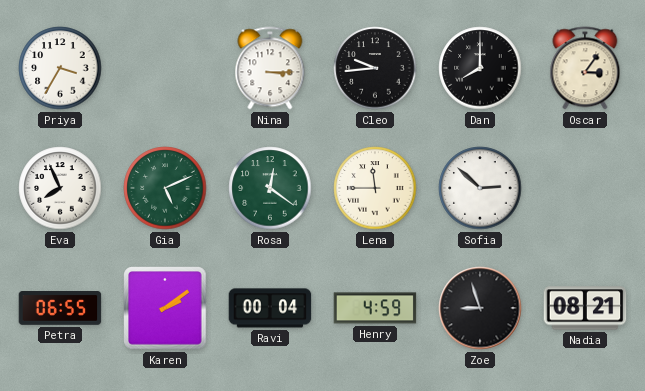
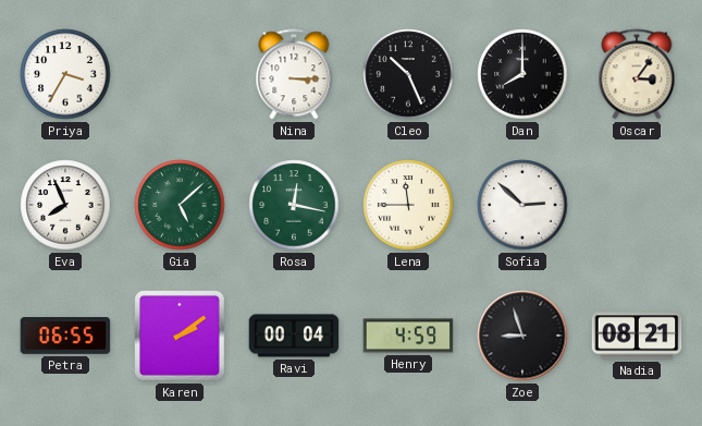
Cleo: 9:44 -> 10:26
Gia: 5:11 -> 5:08
Rosa: 12:21 -> 12:17
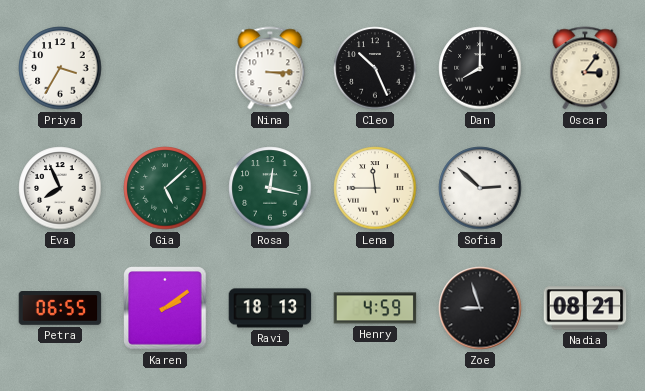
Ravi: 00:04 -> 18:13
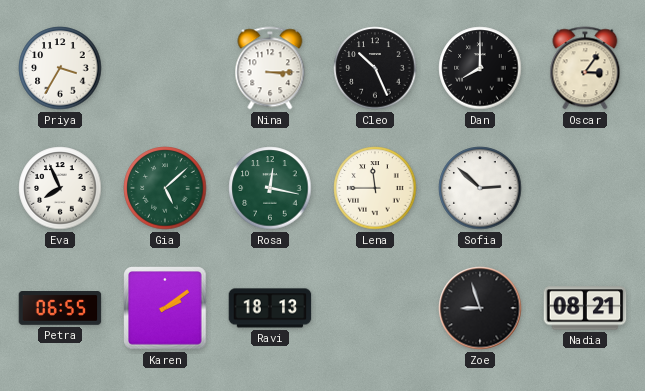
Henry: 4:59 -> none
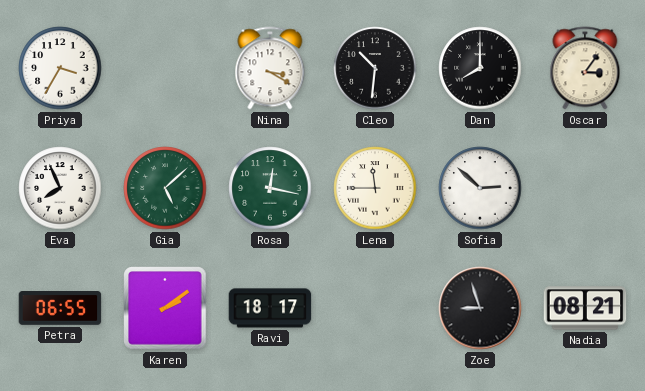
Nina: 3:15 -> 3:20
Cleo: 10:26 -> 10:31
Ravi: 18:13 -> 18:17
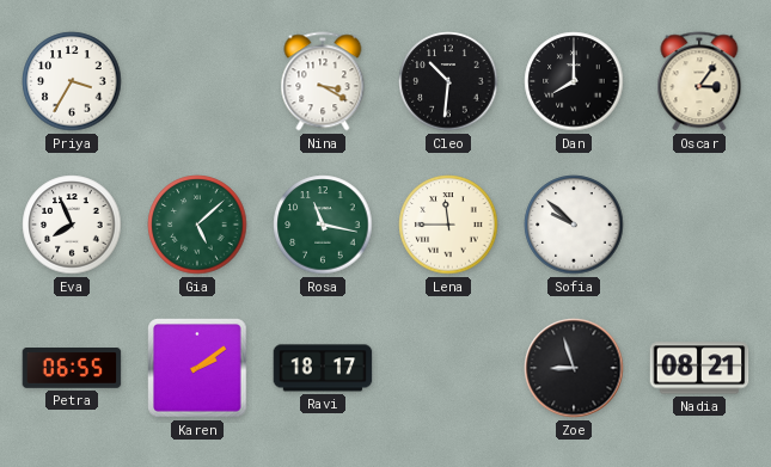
Rosa: 12:17 -> 11:17
Sofia: 2:52 -> 9:52
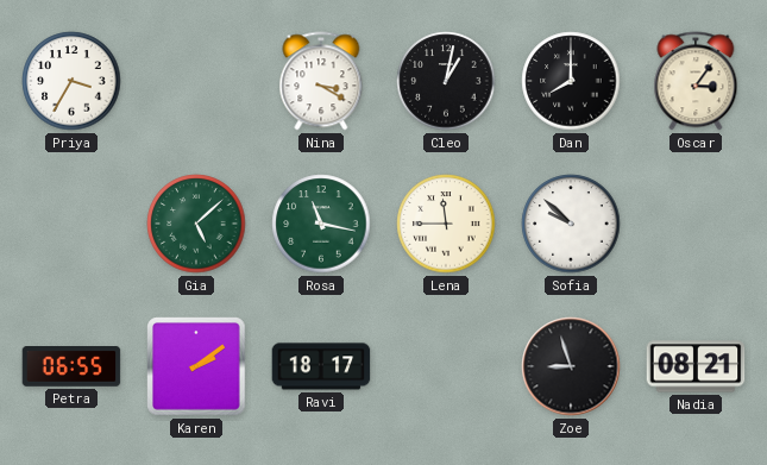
Cleo: 10:31 -> 1:02
Eva: 7:56 -> none
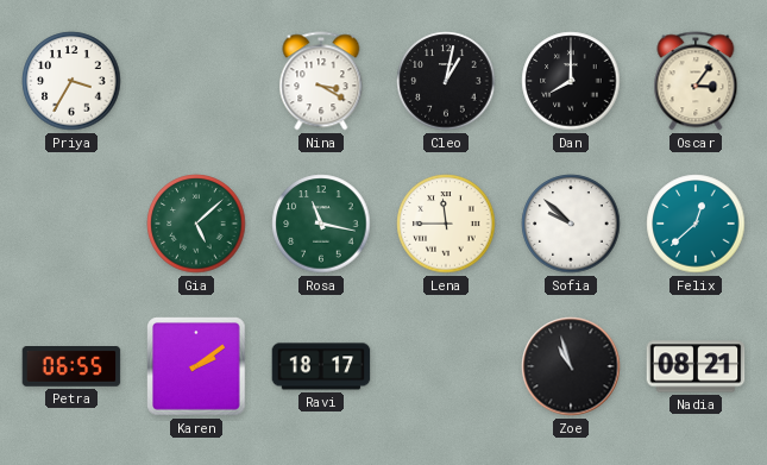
Felix: none -> 12:38
Zoe: 8:57 -> 10:57
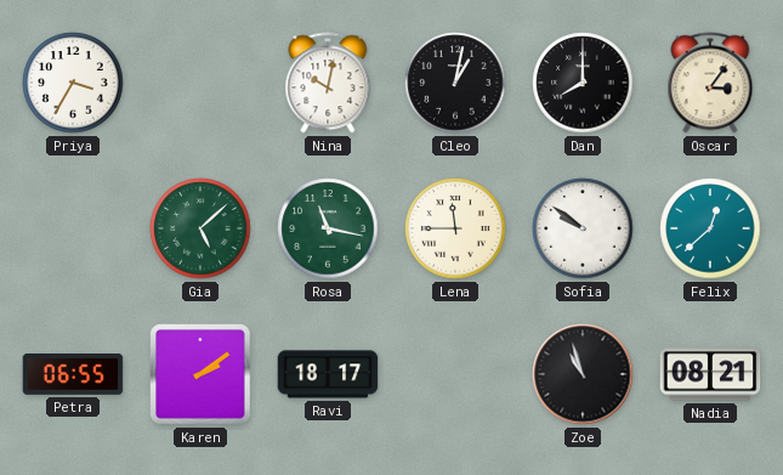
Nina: 3:20 -> 10:02
Sofia: 9:52 -> 9:51
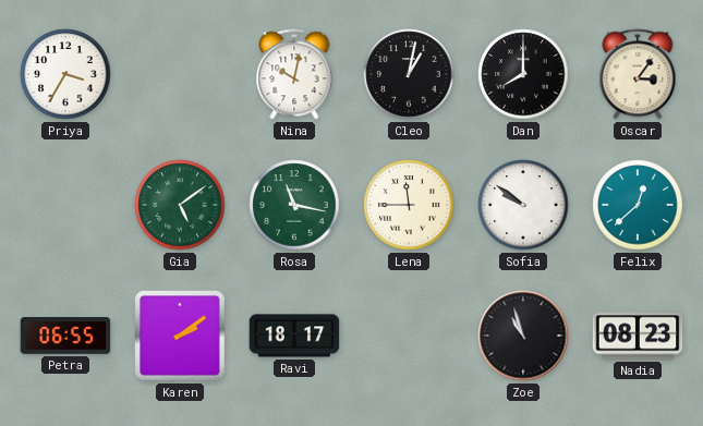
Gia: 5:08 -> 5:09
Nadia: 08:21 -> 08:23
